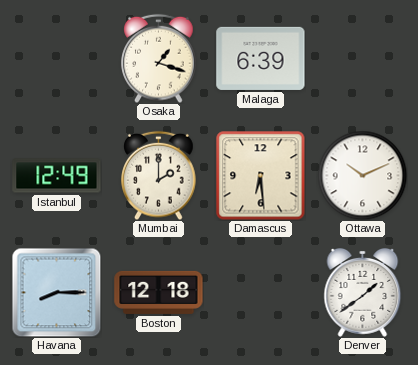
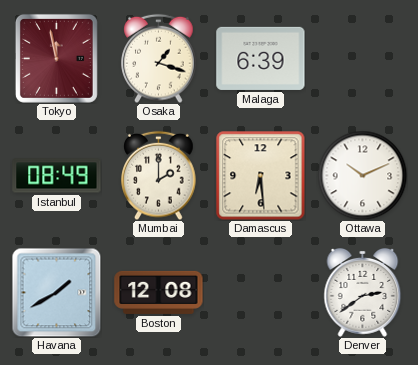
Tokyo: none -> 11:58
Istanbul: 12:49 -> 08:49
Havana: 8:15 -> 1:40
Boston: 12:18 -> 12:08
Denver: 1:39 -> 2:39
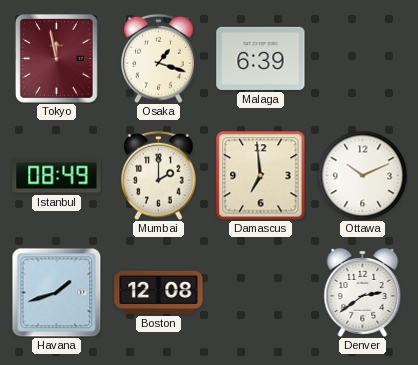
Damascus: 6:29 -> 6:59
Havana: 1:40 -> 1:42
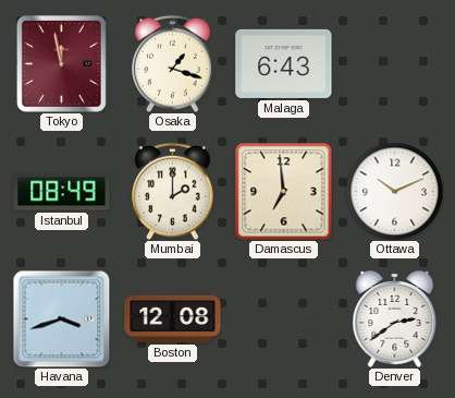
Malaga: 6:39 -> 6:43
Havana: 1:42 -> 3:42
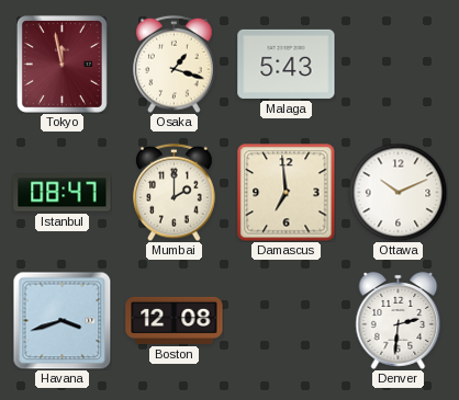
Malaga: 6:43 -> 5:43
Istanbul: 08:49 -> 08:47
Denver: 2:39 -> 2:31
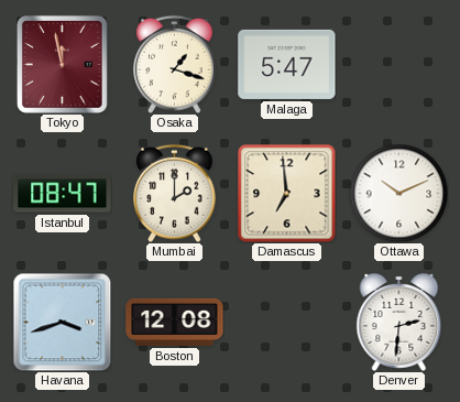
Malaga: 5:43 -> 5:47
